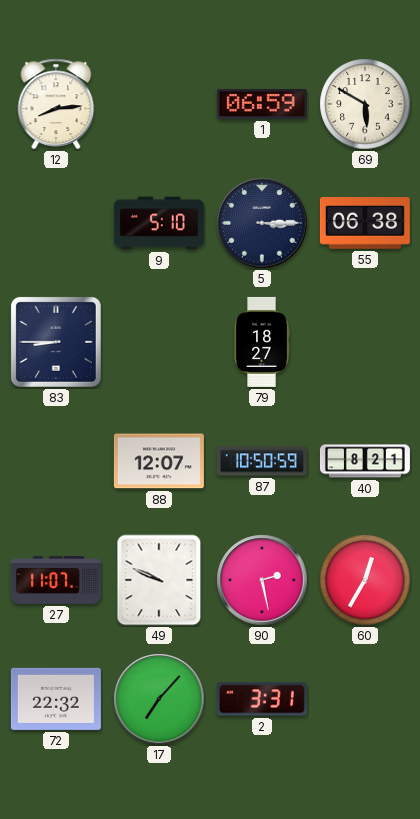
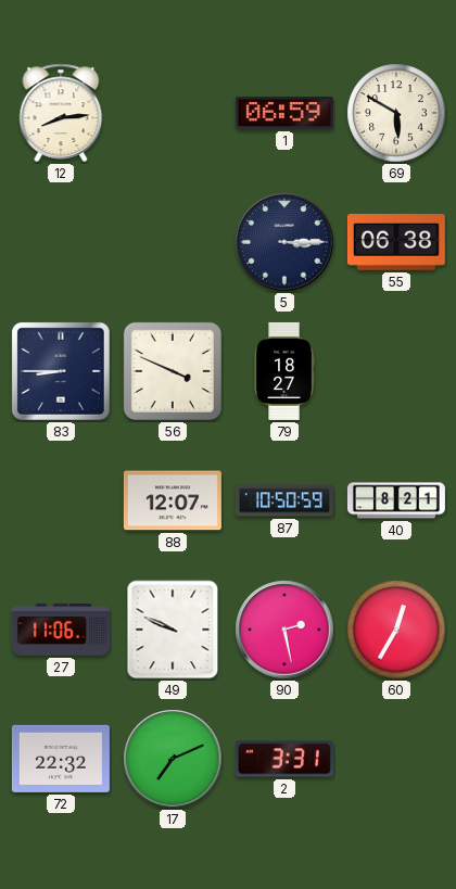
9: 5:10 -> none
56: none -> 3:49
27: 11:07 -> 11:06
17: 7:07 -> 7:11
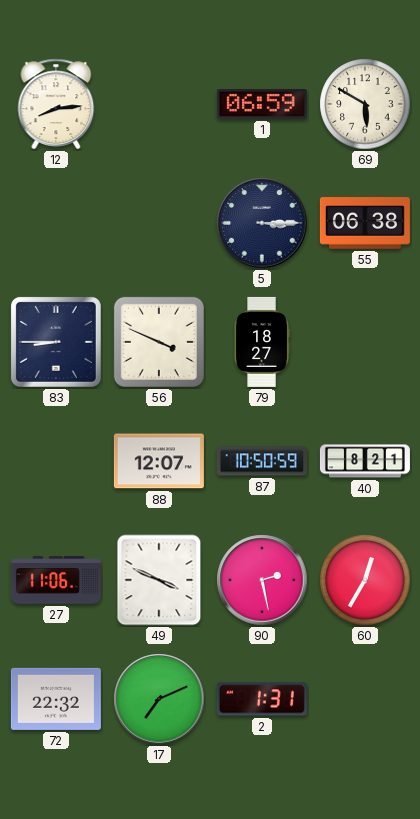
49: 9:49 -> 3:49
2: 3:31 -> 1:31
